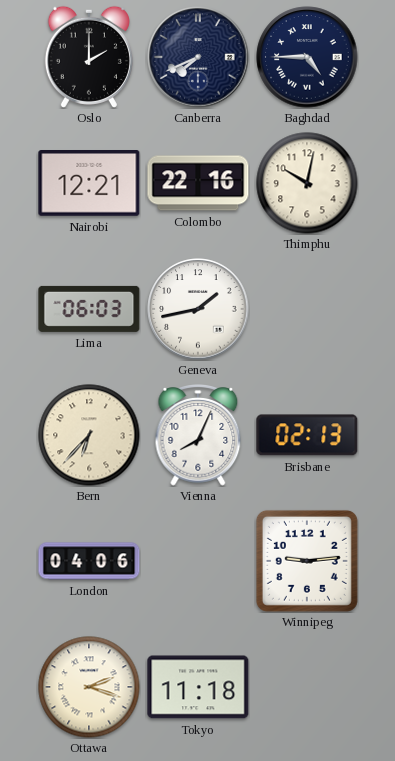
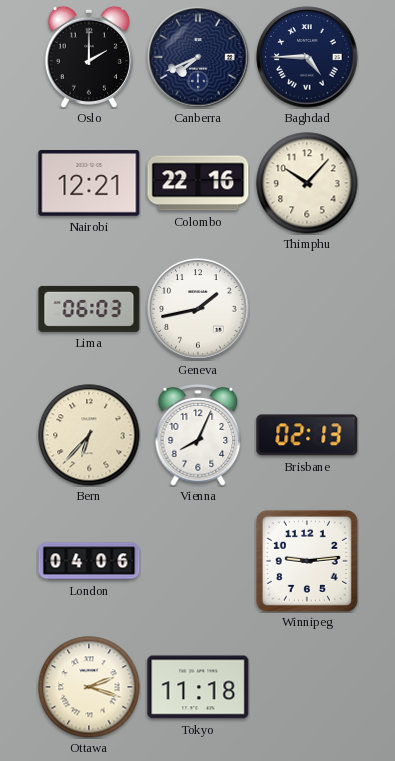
Thimphu: 10:02 -> 10:07
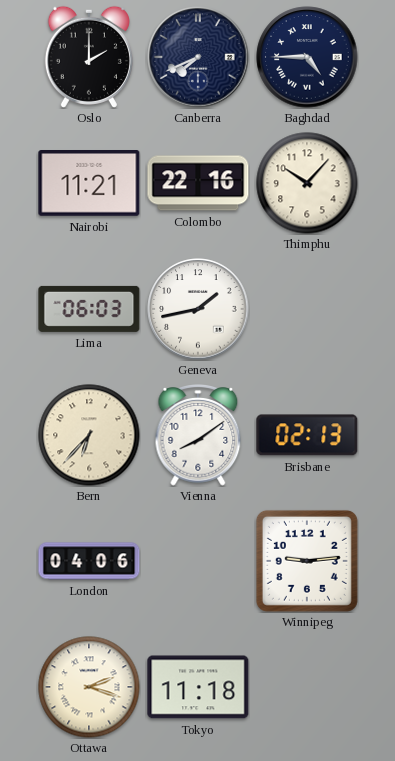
Nairobi: 12:21 -> 11:21
Vienna: 8:04 -> 8:09
